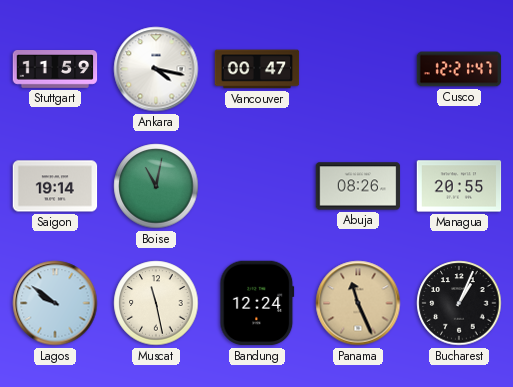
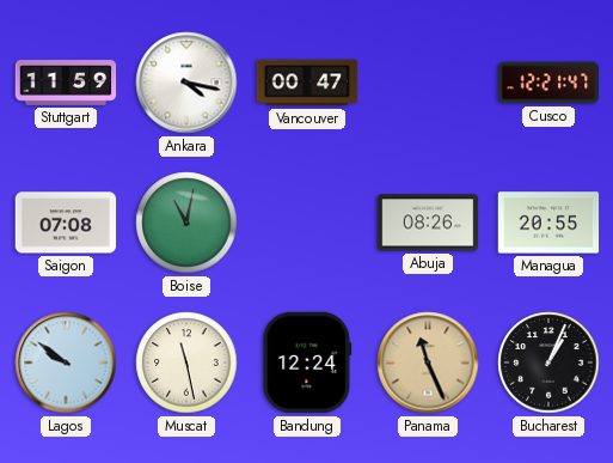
Saigon: 19:14 -> 07:08
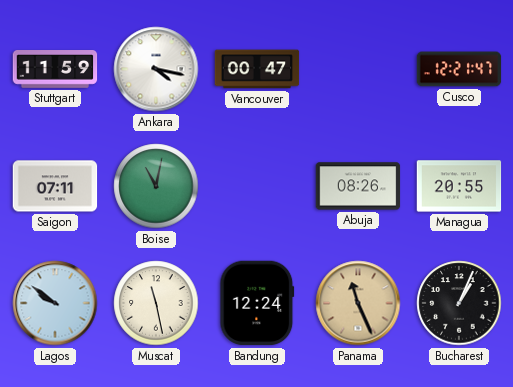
Saigon: 07:08 -> 07:11
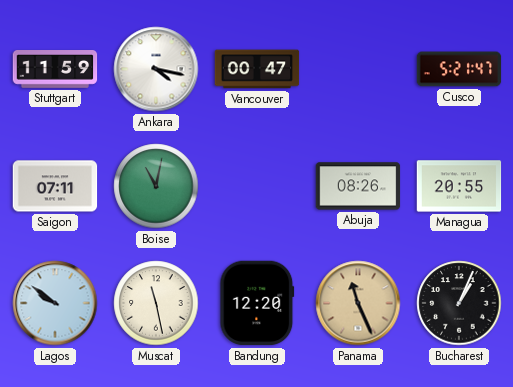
Cusco: 12:21 -> 5:21
Bandung: 12:24 -> 12:20
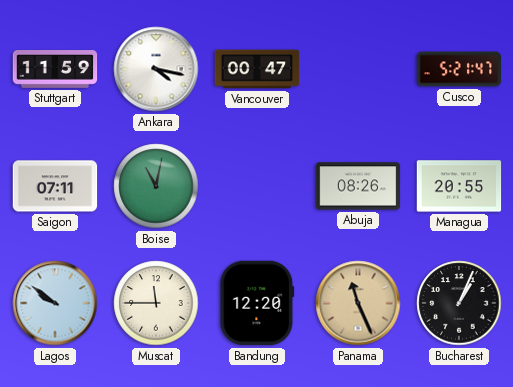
Muscat: 11:28 -> 11:45
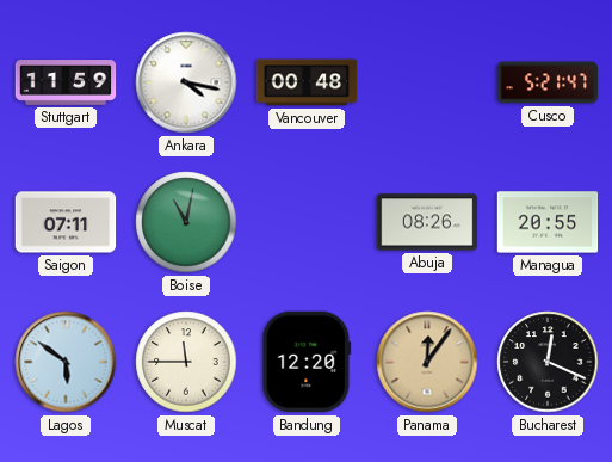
Vancouver: 00:47 -> 00:48
Lagos: 9:51 -> 5:51
Panama: 11:26 -> 12:06
Bucharest: 1:04 -> 12:19
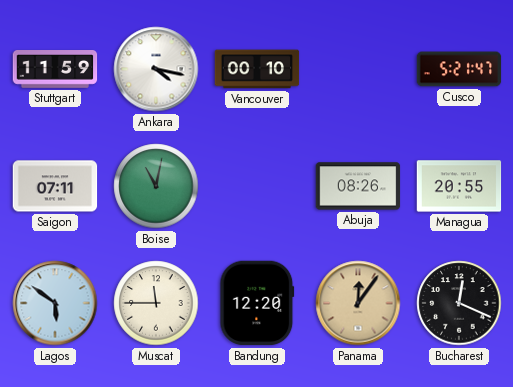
Vancouver: 00:48 -> 00:10
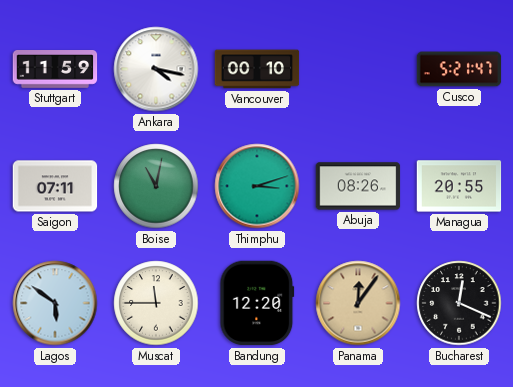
Thimphu: none -> 3:12
